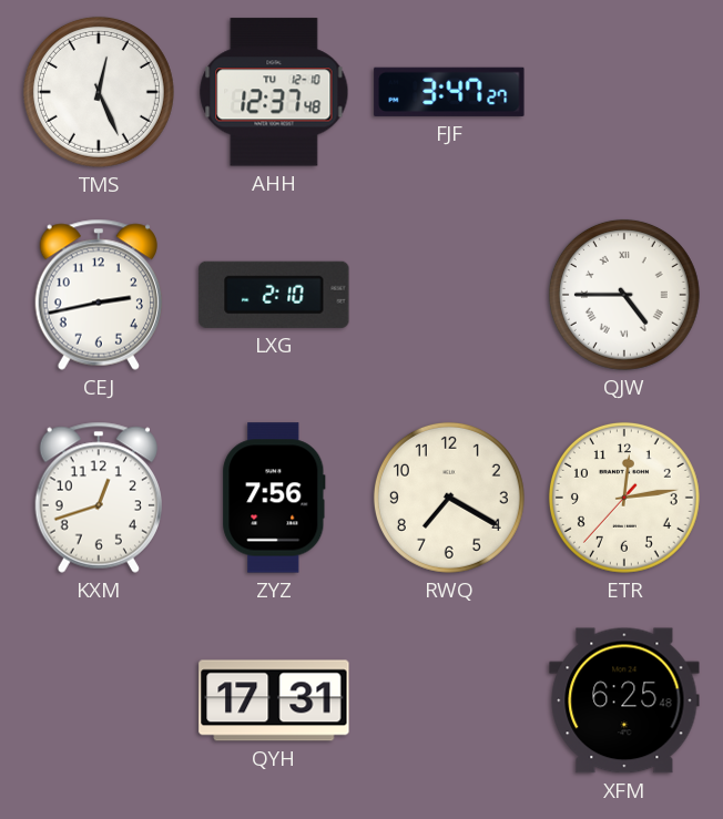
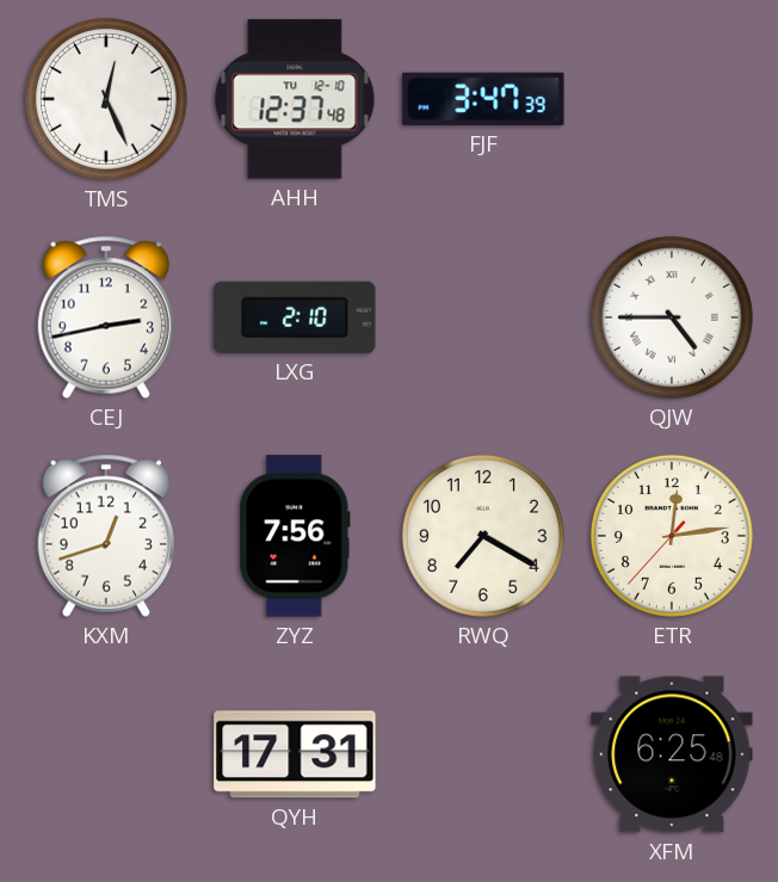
FJF: 3:47:27 -> 3:47:39
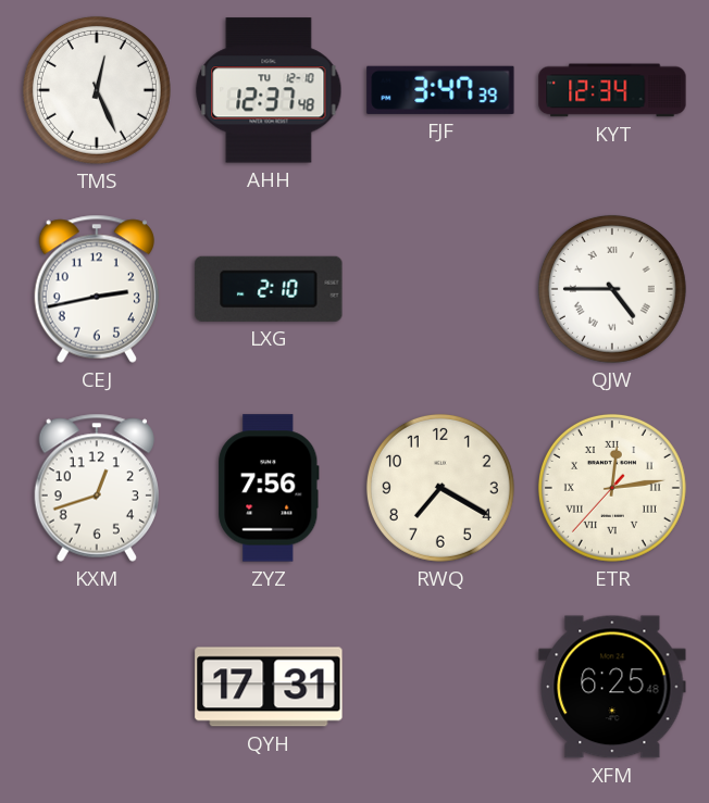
KYT: none -> 12:34
ETR numerals: Arabic -> Roman
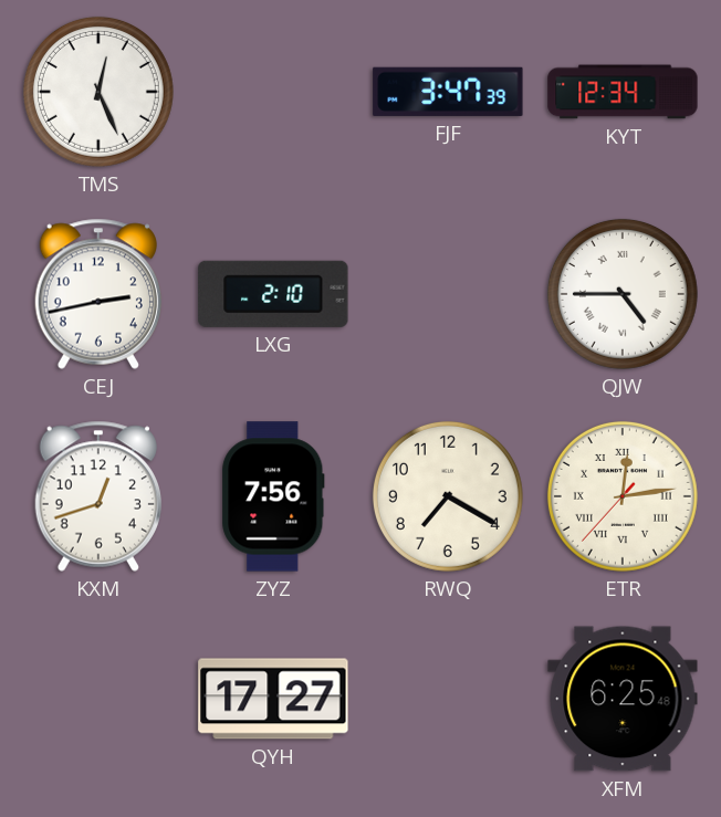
AHH: 12:37 -> none
QYH: 17:31 -> 17:27
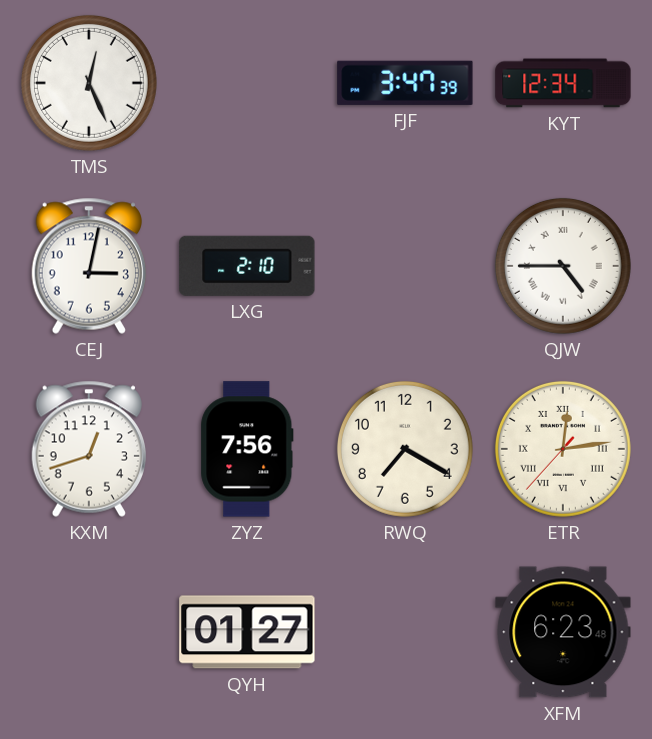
CEJ: 2:43 -> 3:02
QYH: 17:27 -> 01:27
XFM: 6:25 -> 6:23
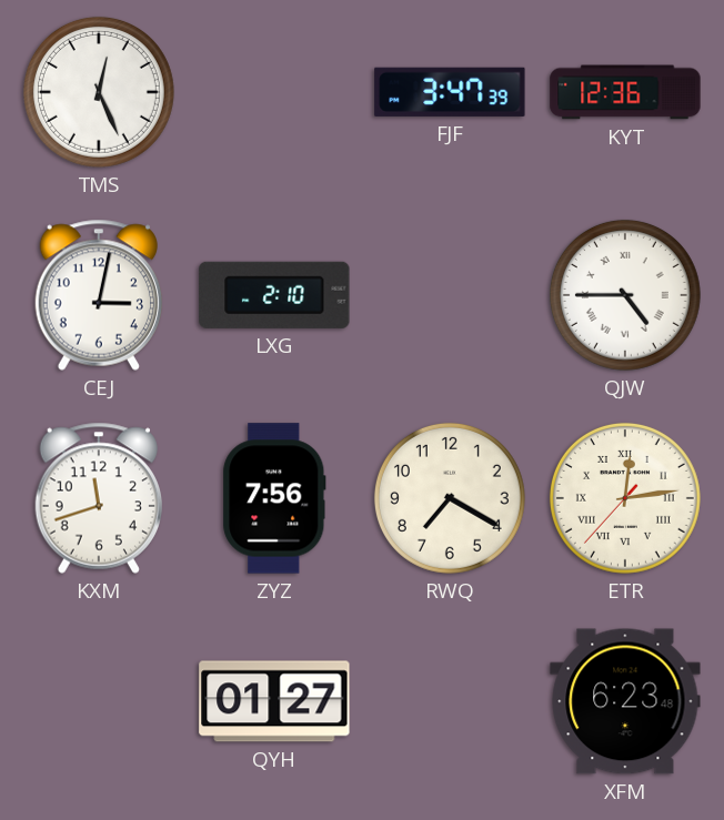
KYT: 12:34 -> 12:36
KXM: 12:42 -> 11:42
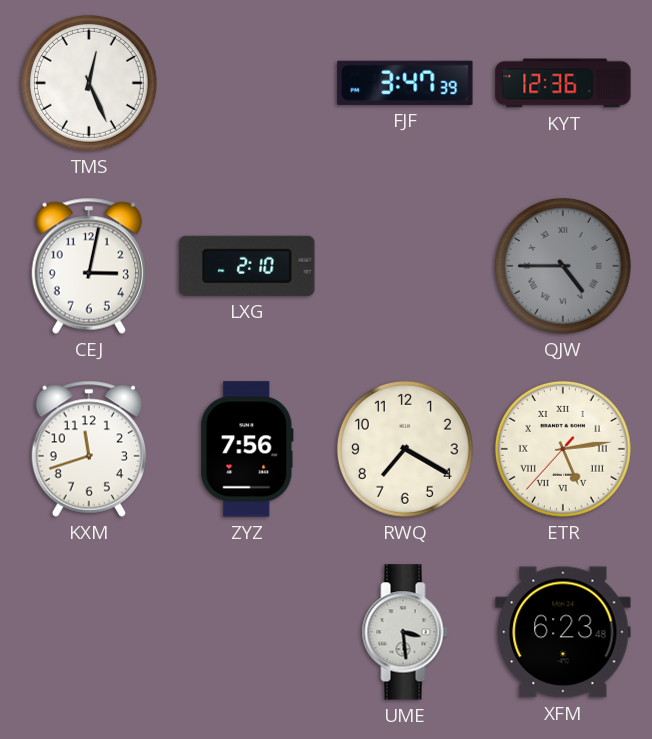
QJW dial: white -> grey
ETR: 12:13 -> 5:13
QYH: 01:27 -> none
UME: none -> 3:29
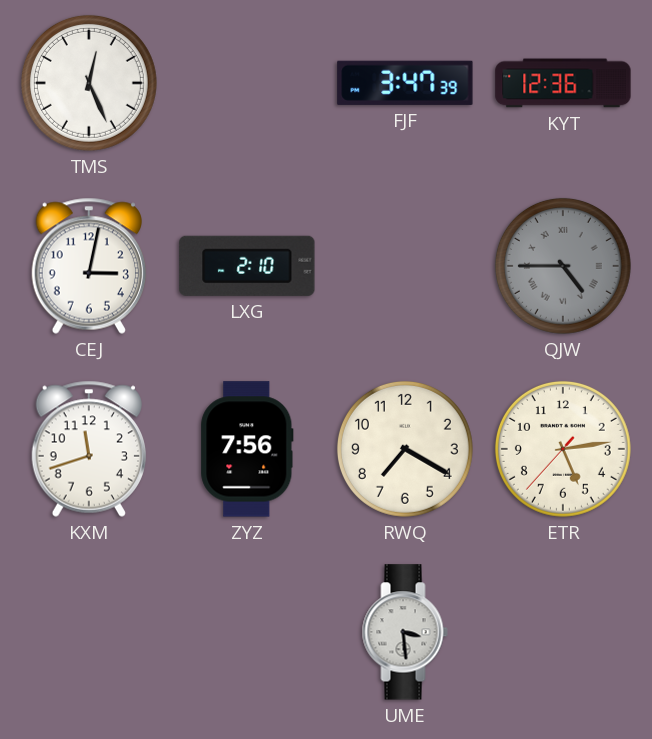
ETR numerals: Roman -> Arabic
XFM: 6:23 -> none
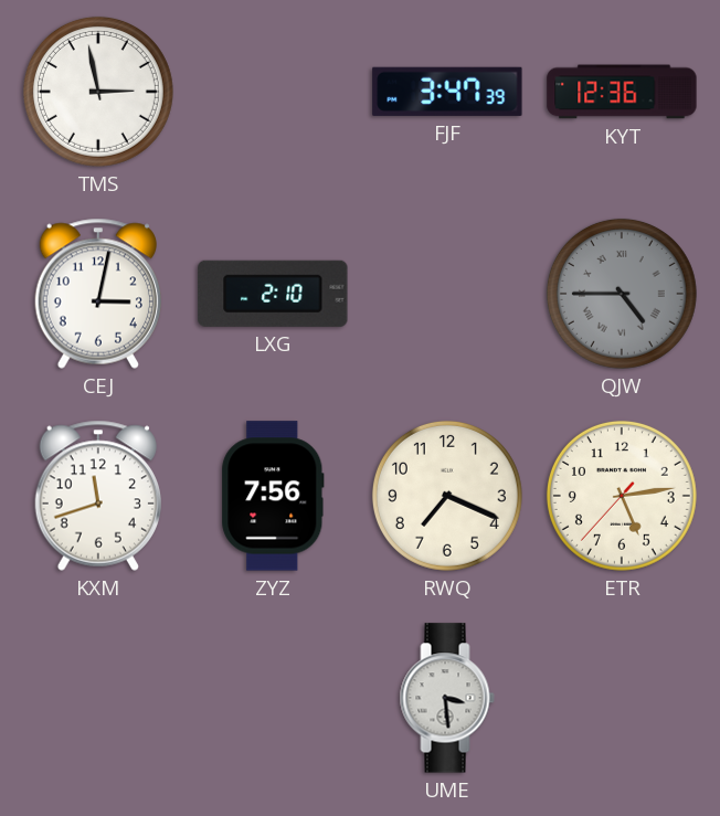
TMS: 12:26 -> 2:58
RWQ: 7:20 -> 7:19
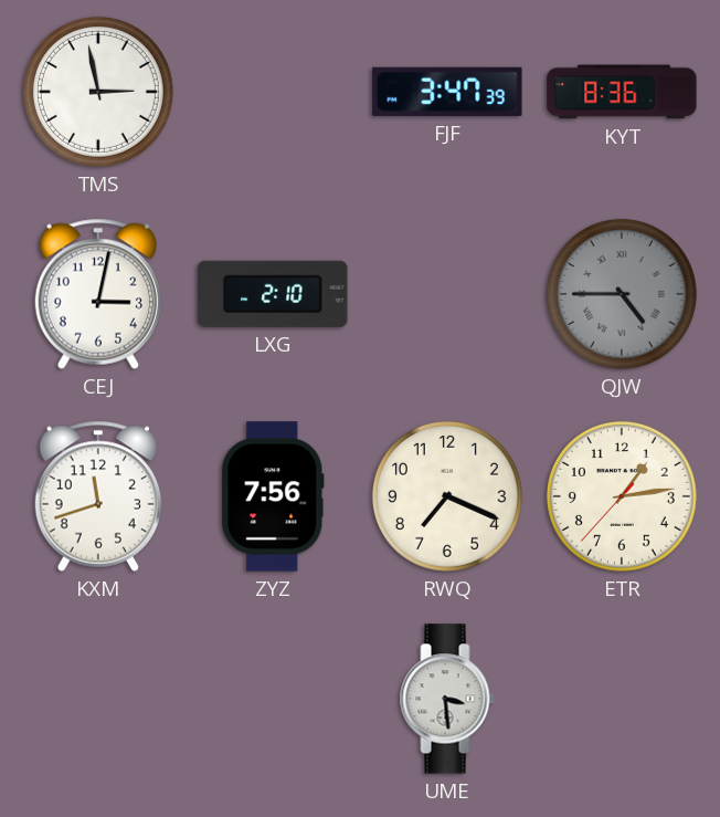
KYT: 12:36 -> 8:36
ETR: 5:13 -> 1:13
